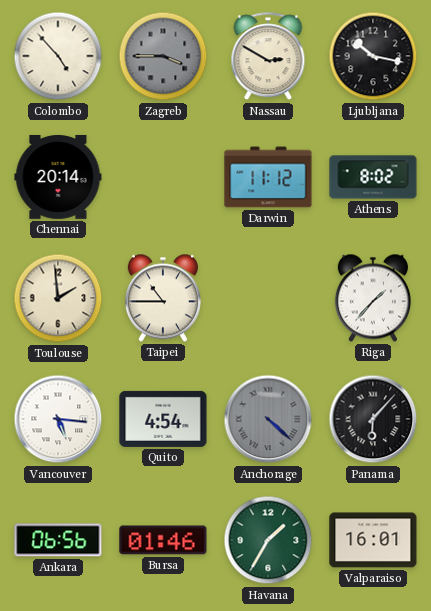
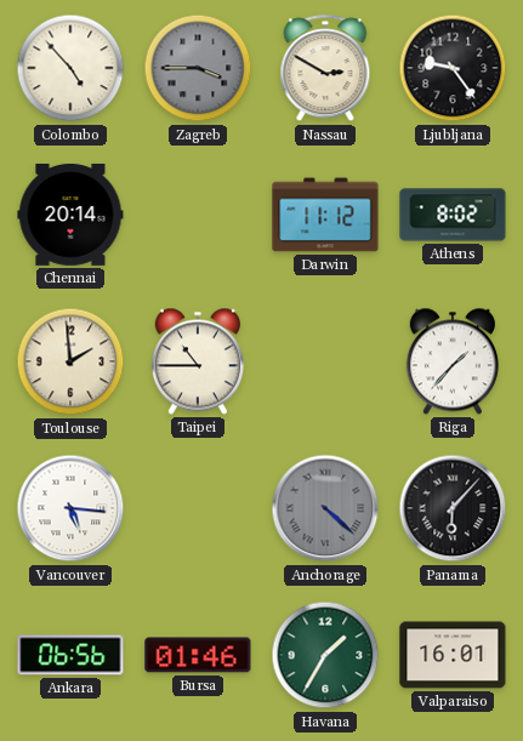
Ljubljana: 10:17 -> 9:24
Quito: 4:54 -> none
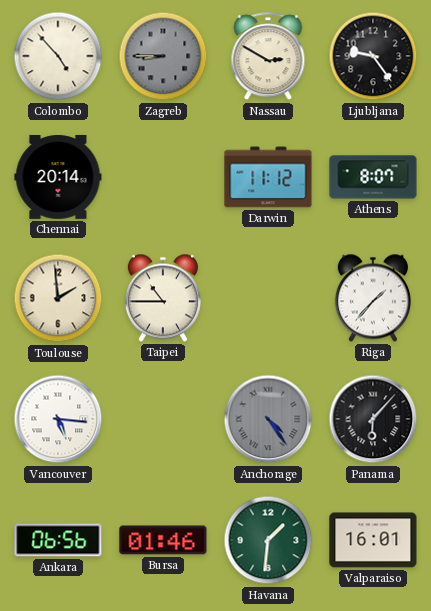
Zagreb: 3:45 -> 8:45
Athens: 8:02 -> 8:07
Anchorage: 4:22 -> 4:24
Havana: 1:35 -> 1:31
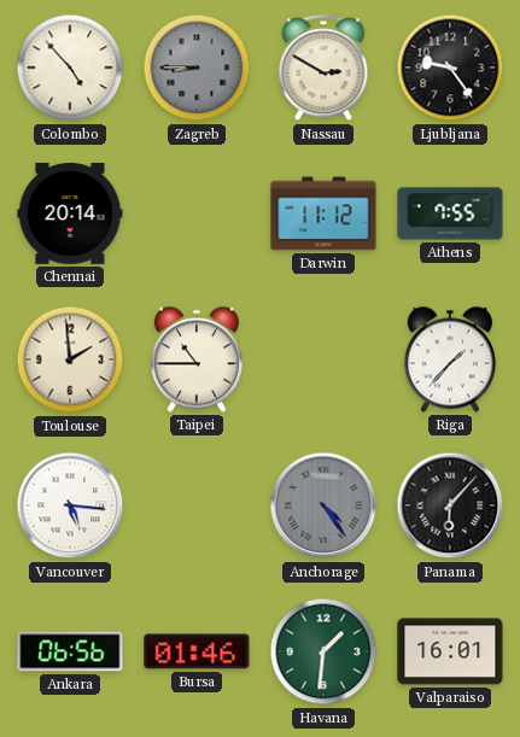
Athens: 8:07 -> 7:55
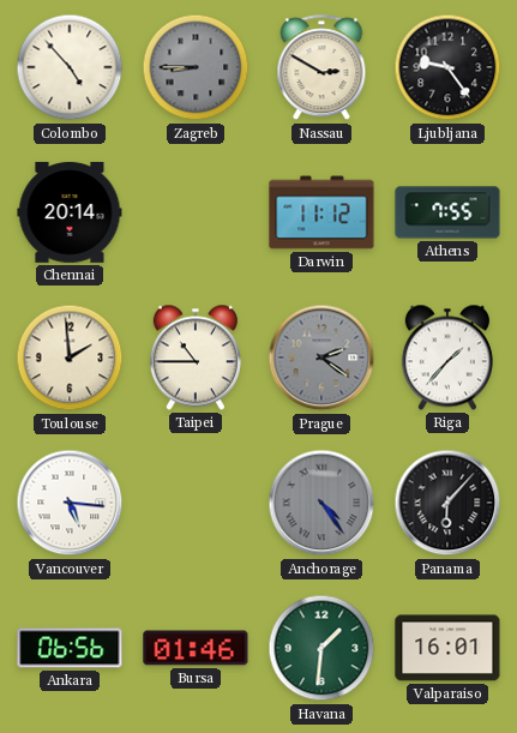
Prague: none -> 2:21
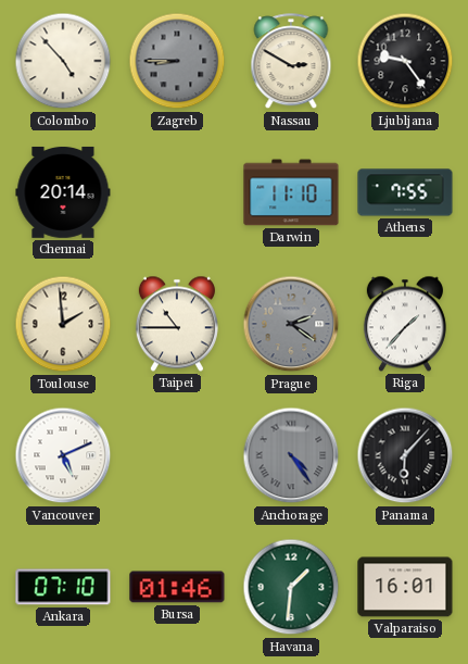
Darwin: 11:12 -> 11:10
Vancouver: 5:16 -> 5:11
Ankara: 06:56 -> 07:10
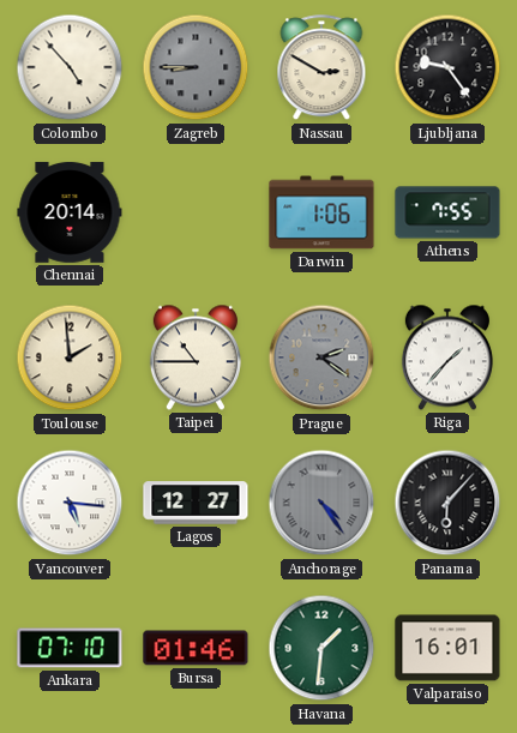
Darwin: 11:10 -> 1:06
Vancouver: 5:11 -> 5:16
Lagos: none -> 12:27
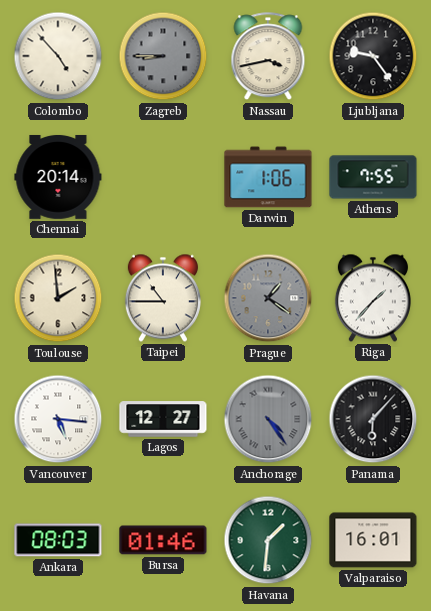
Nassau: 2:50 -> 3:43
Prague: 2:21 -> 1:21
Ankara: 07:10 -> 08:03
